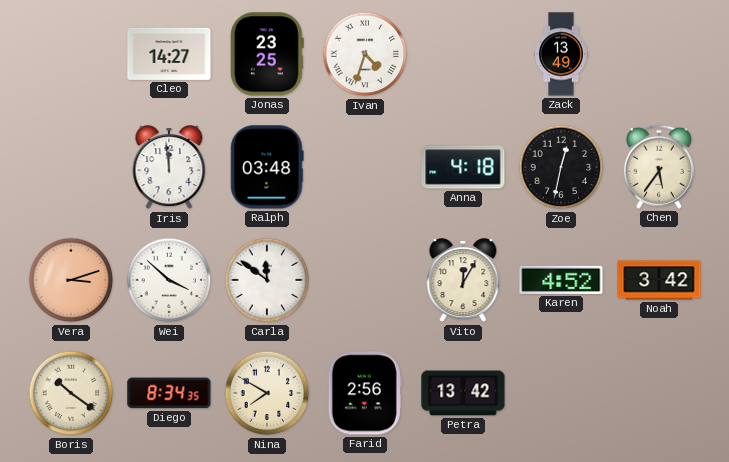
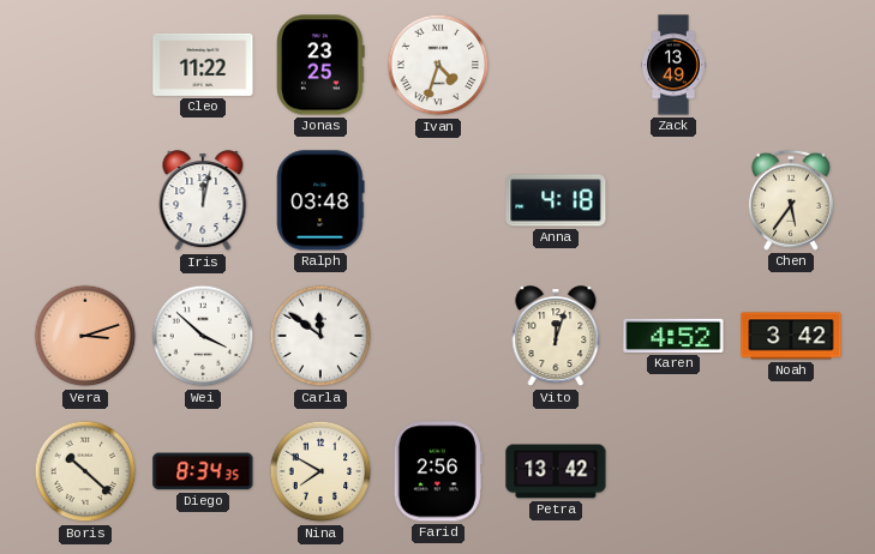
Cleo: 14:27 -> 11:22
Iris: 11:59 -> 12:02
Zoe: 12:32 -> none
Vito: 12:05 -> 12:03
Boris: 10:21 -> 10:22
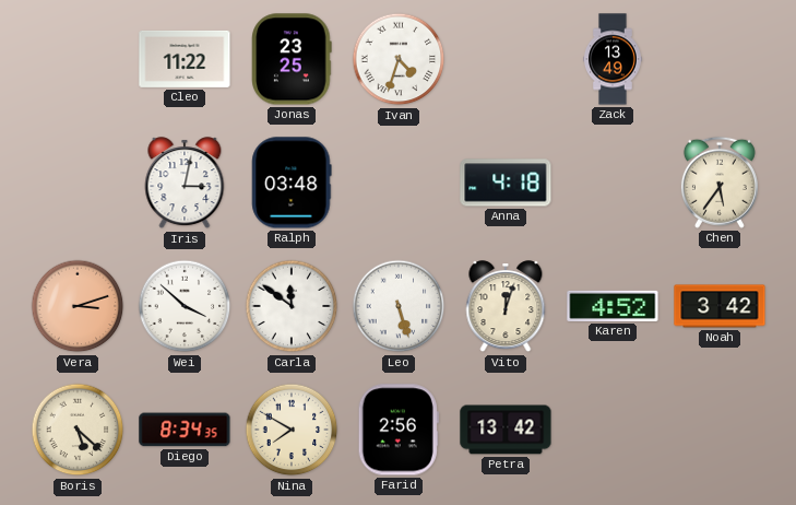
Iris: 12:02 -> 3:02
Leo: none -> 5:27
Boris: 10:22 -> 5:22
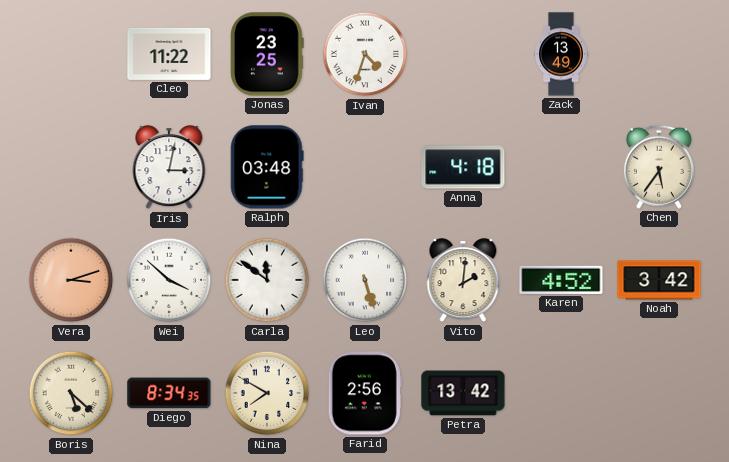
Vito: 12:03 -> 2:01
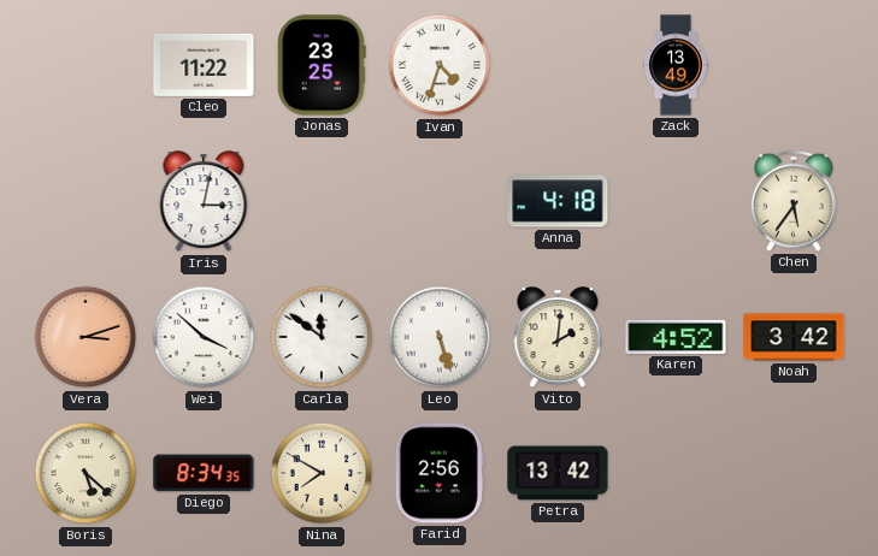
Ralph: 03:48 -> none
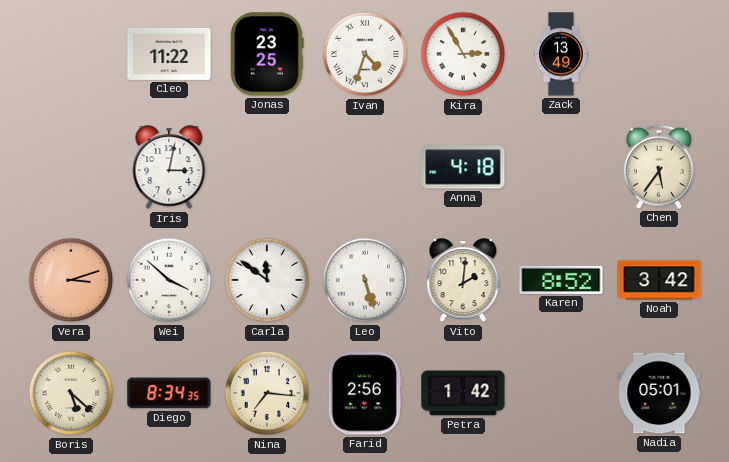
Kira: none -> 2:55
Karen: 4:52 -> 8:52
Nina: 7:50 -> 7:16
Petra: 13:42 -> 1:42
Nadia: none -> 05:01
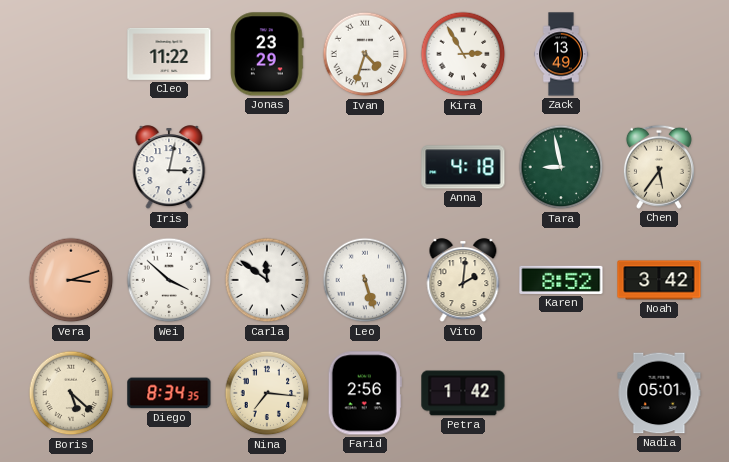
Jonas: 23:25 -> 23:29
Tara: none -> 8:58
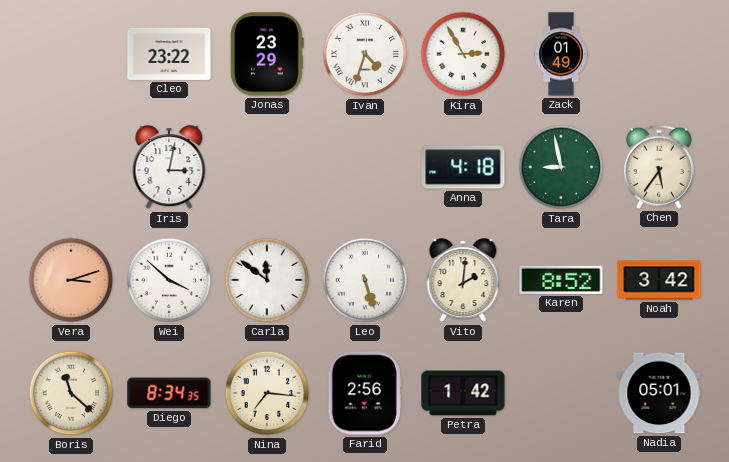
Cleo: 11:22 -> 23:22
Zack: 13:49 -> 01:49
Boris: 5:22 -> 11:22
